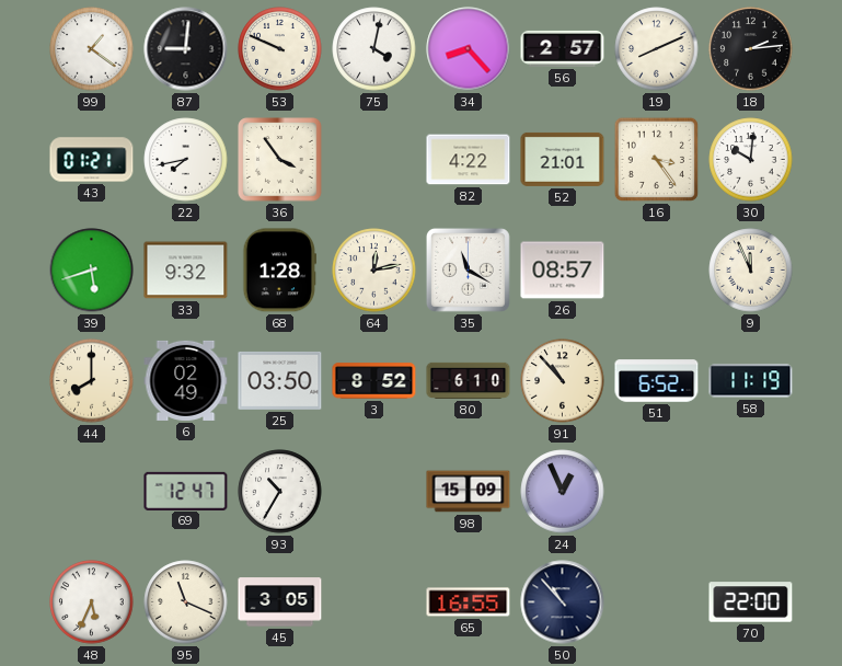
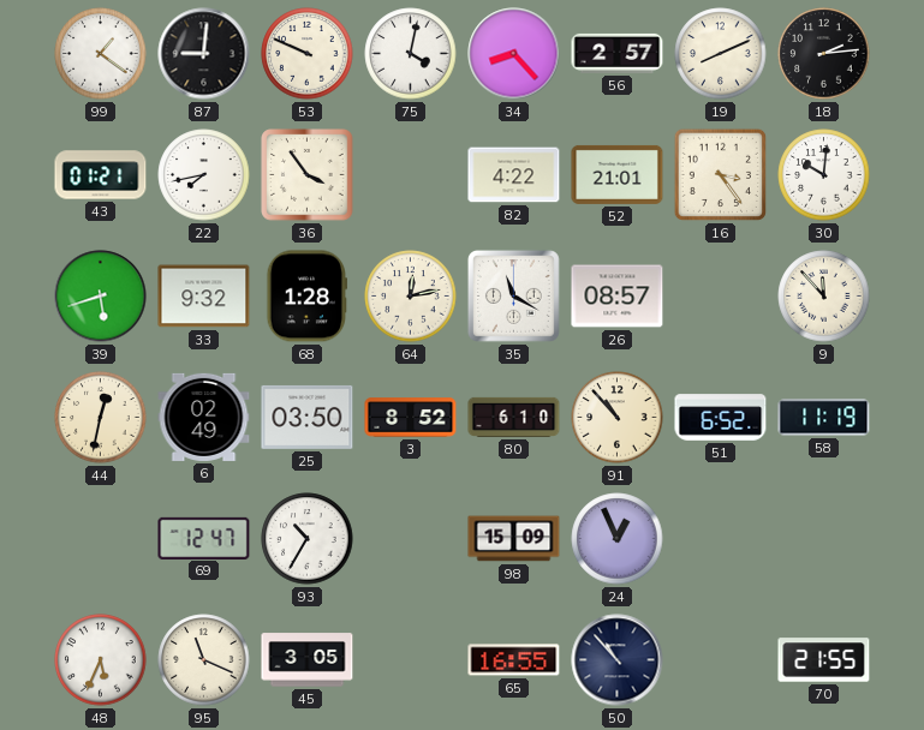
9: 11:56 -> 11:53
44: 8:00 -> 12:32
70: 22:00 -> 21:55
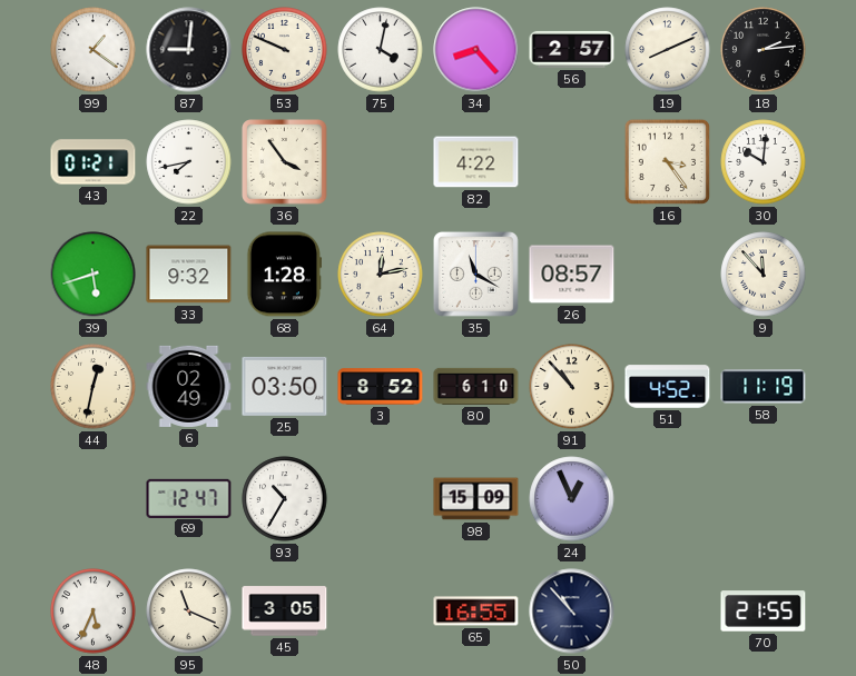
52: 21:01 -> none
51: 6:52 -> 4:52
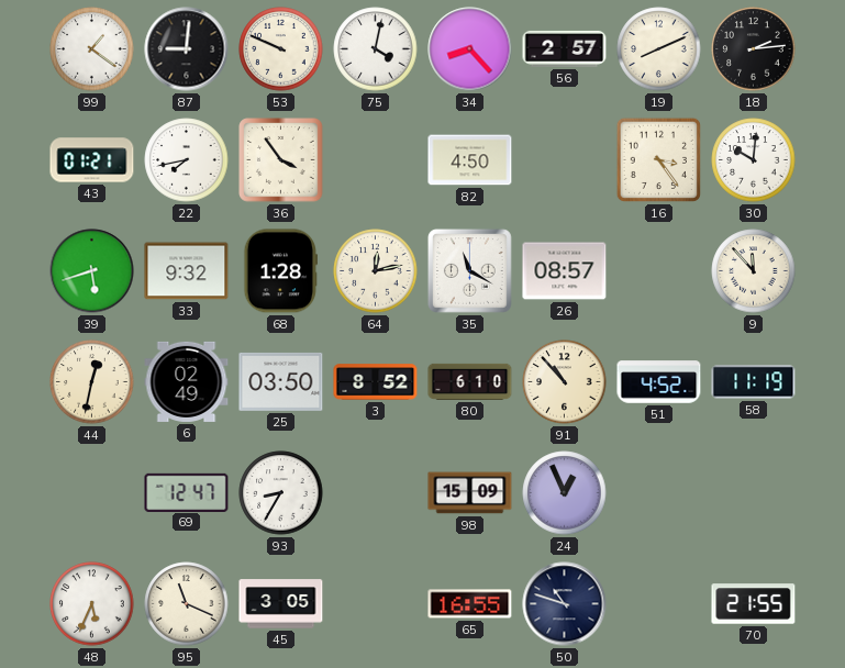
82: 4:22 -> 4:50
93: 10:35 -> 8:35
50: 10:53 -> 10:48
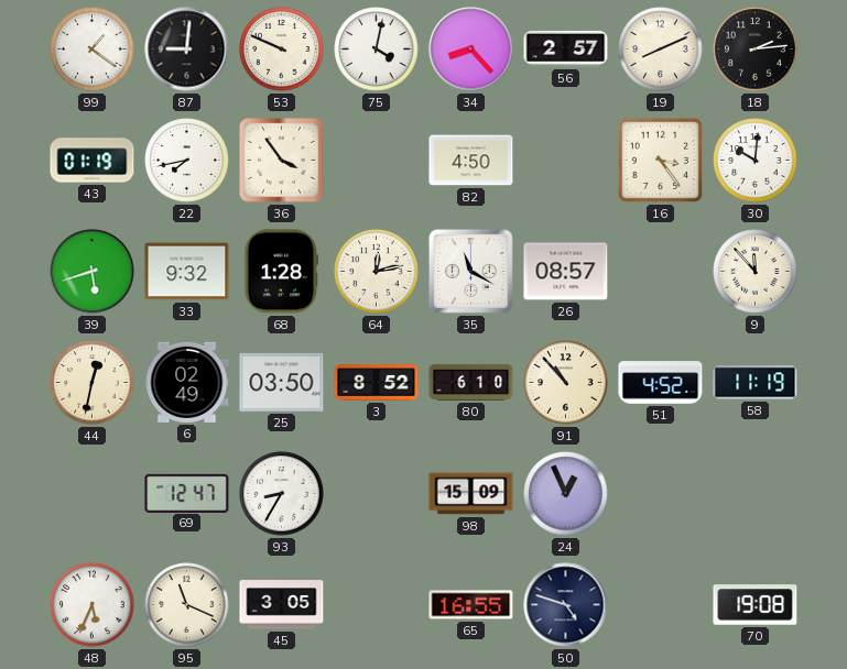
43: 01:21 -> 01:19
50: 10:48 -> 4:48
70: 21:55 -> 19:08
